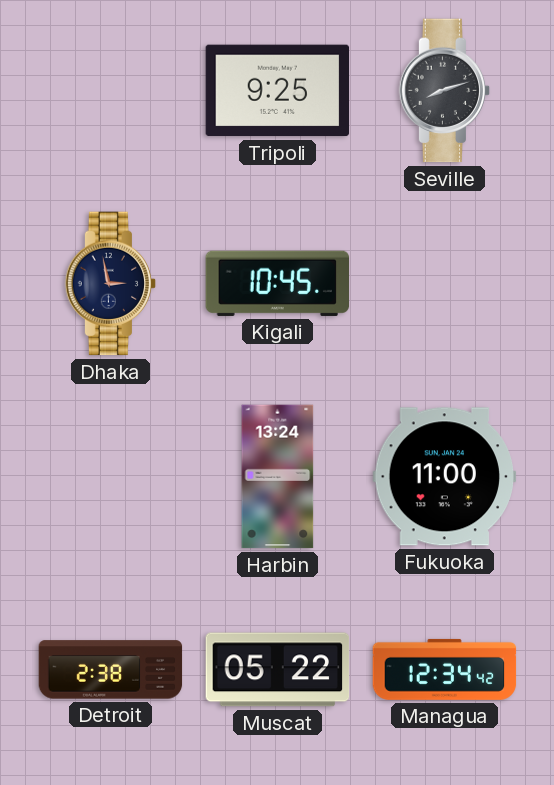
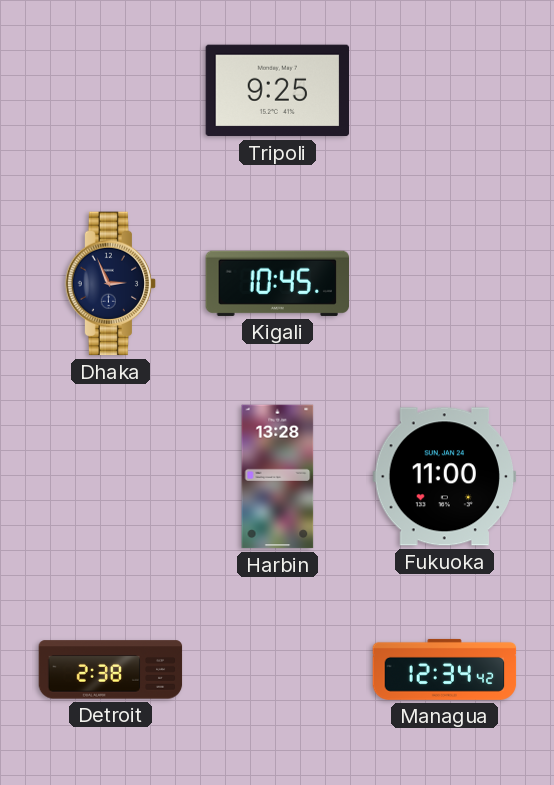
Seville: 8:12 -> none
Dhaka: 2:58 -> 2:56
Harbin: 13:24 -> 13:28
Muscat: 05:22 -> none
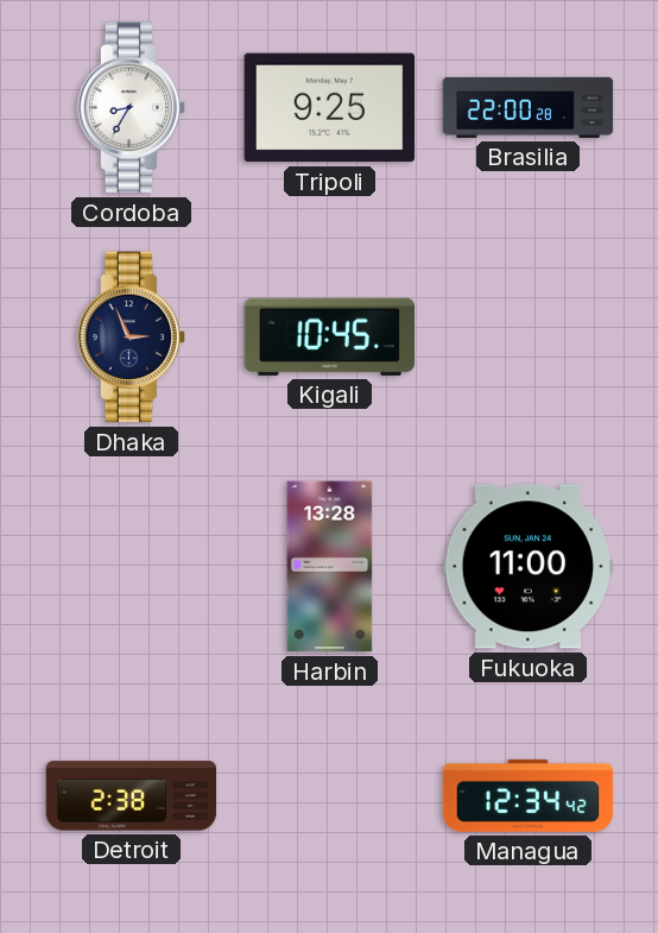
Cordoba: none -> 8:35
Brasilia: none -> 22:00
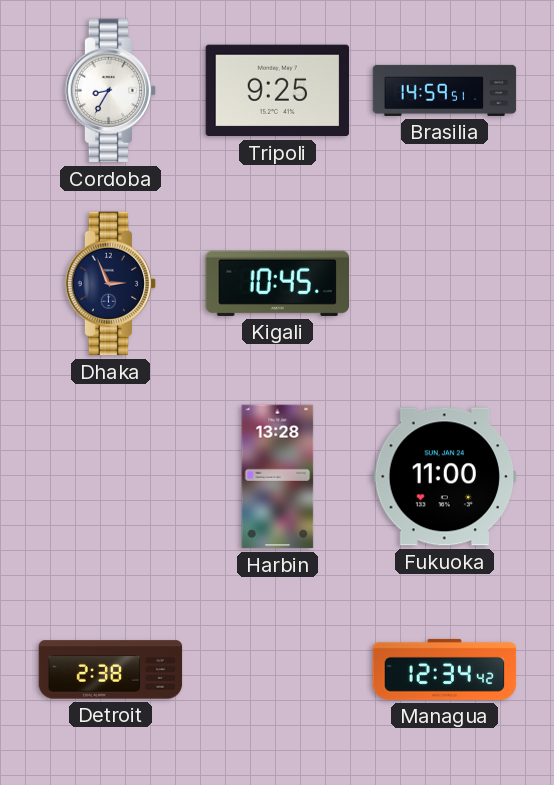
Brasilia: 22:00 -> 14:59
